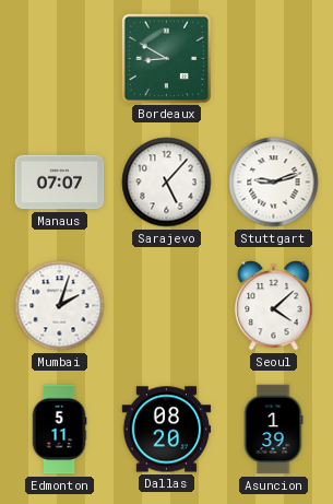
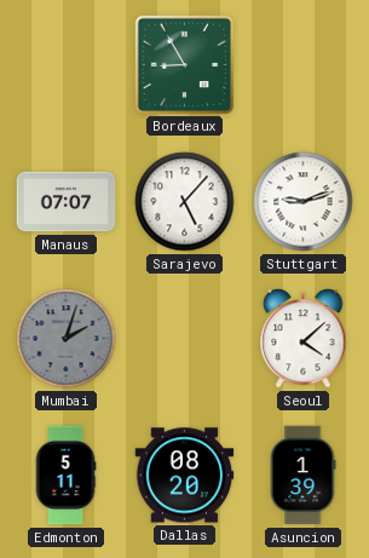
Bordeaux: 8:50 -> 8:55
Mumbai dial: white -> grey
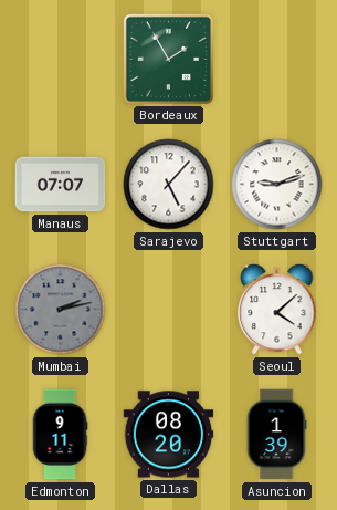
Bordeaux: 8:55 -> 1:55
Mumbai: 2:03 -> 2:13
Edmonton: 5:11 -> 9:11
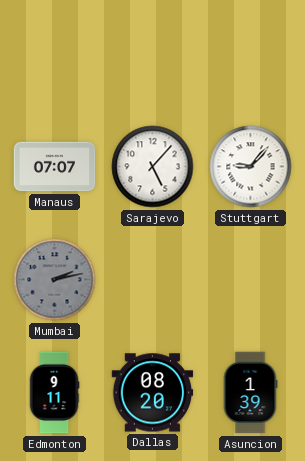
Bordeaux: 1:55 -> none
Stuttgart: 9:12 -> 9:07
Seoul: 4:08 -> none
